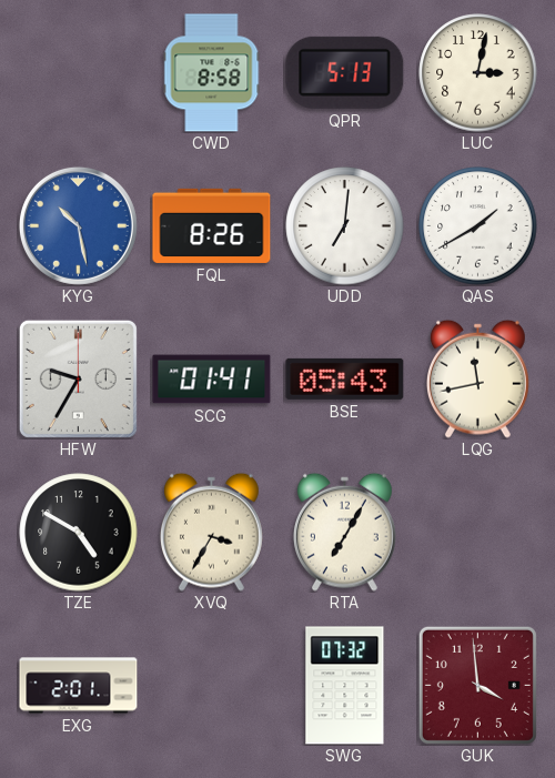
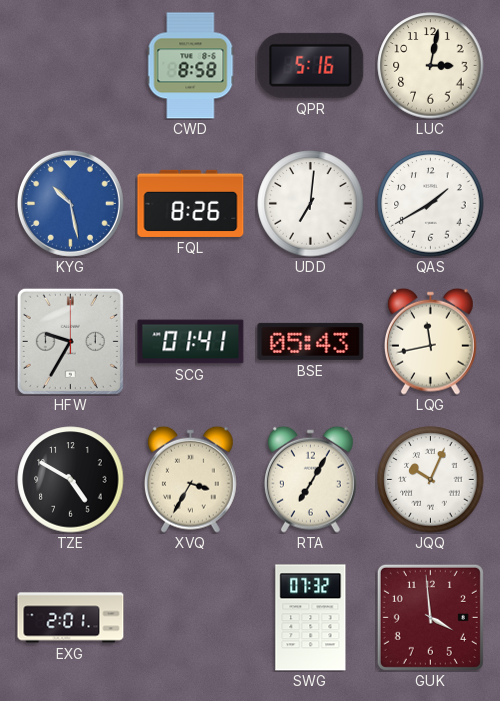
QPR: 5:13 -> 5:16
JQQ: none -> 10:04
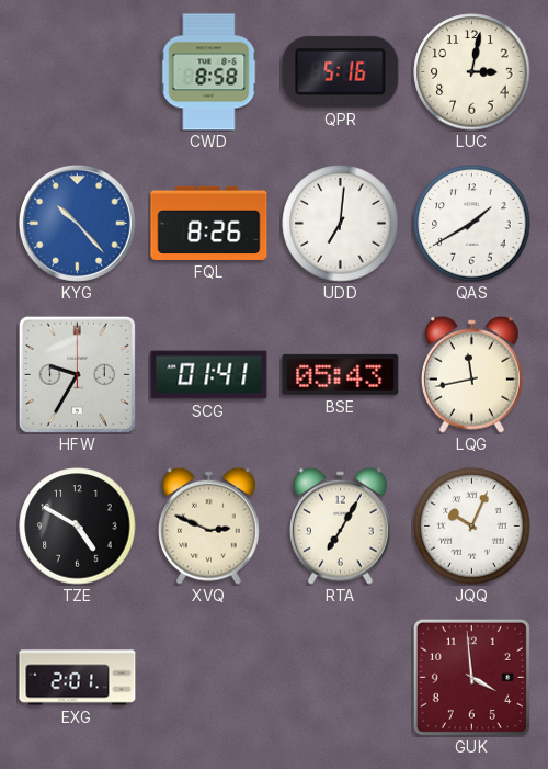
KYG: 10:28 -> 10:23
XVQ: 3:35 -> 2:49
SWG: 07:32 -> none
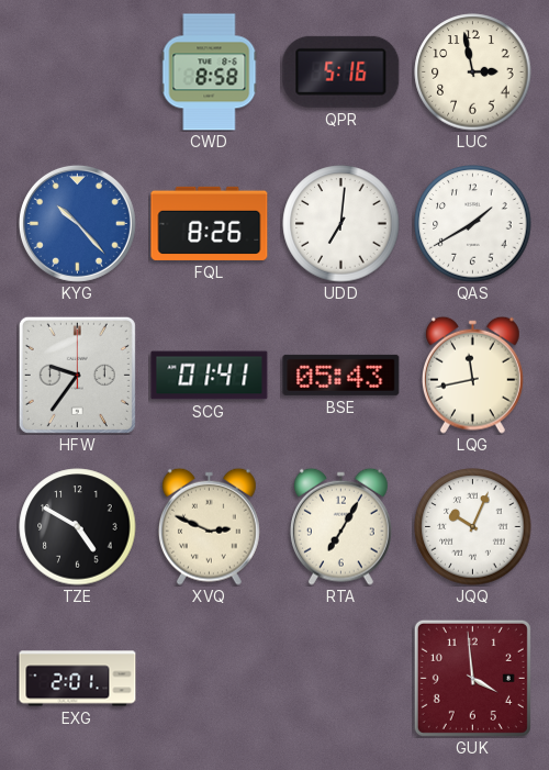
LUC: 3:02 -> 2:58
HFW: 9:35 -> 9:36
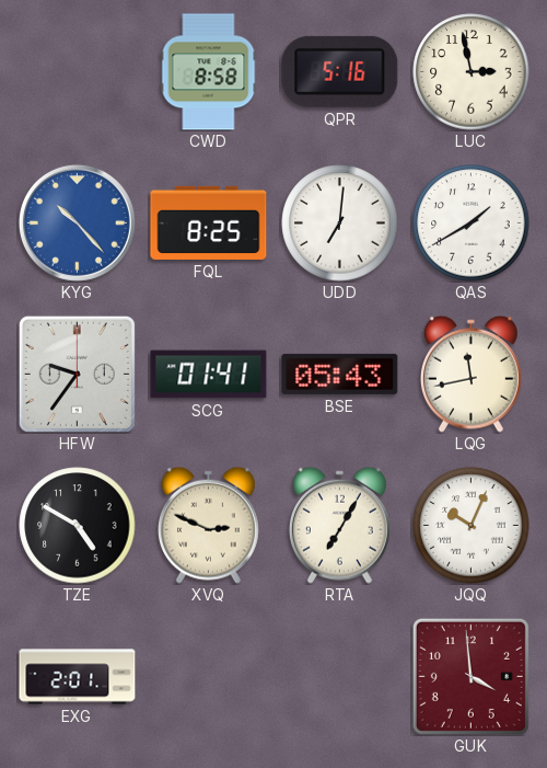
FQL: 8:26 -> 8:25
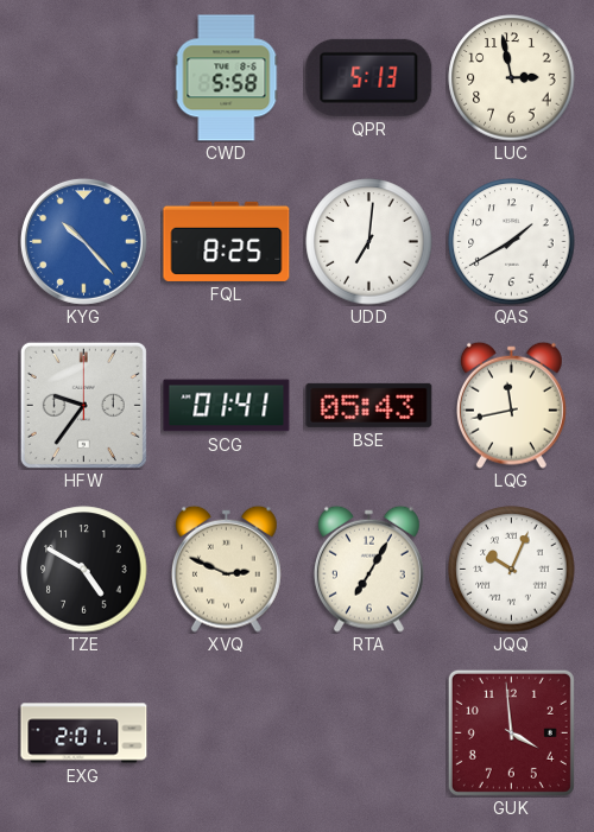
CWD: 8:58 -> 5:58
QPR: 5:16 -> 5:13
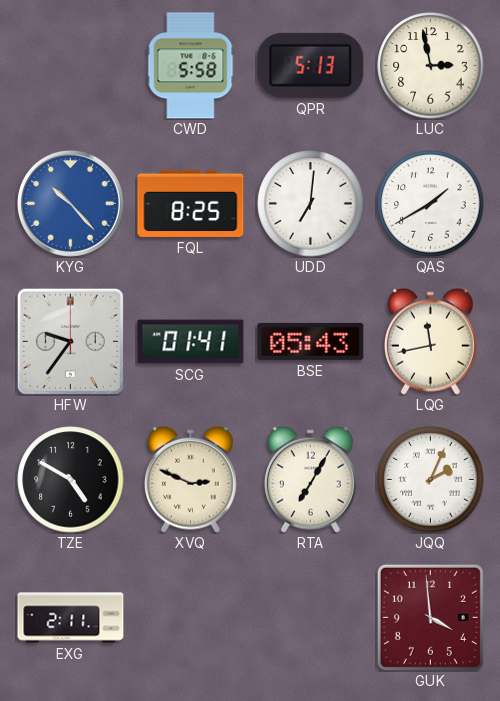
JQQ: 10:04 -> 2:04
EXG: 2:01 -> 2:11
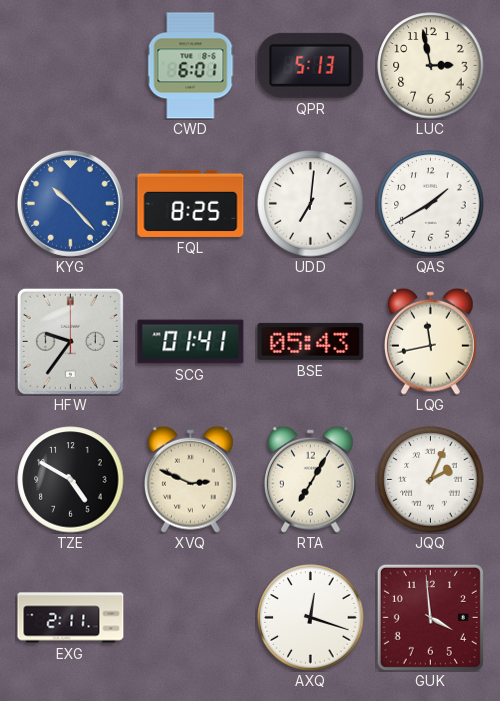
CWD: 5:58 -> 6:01
AXQ: none -> 12:18
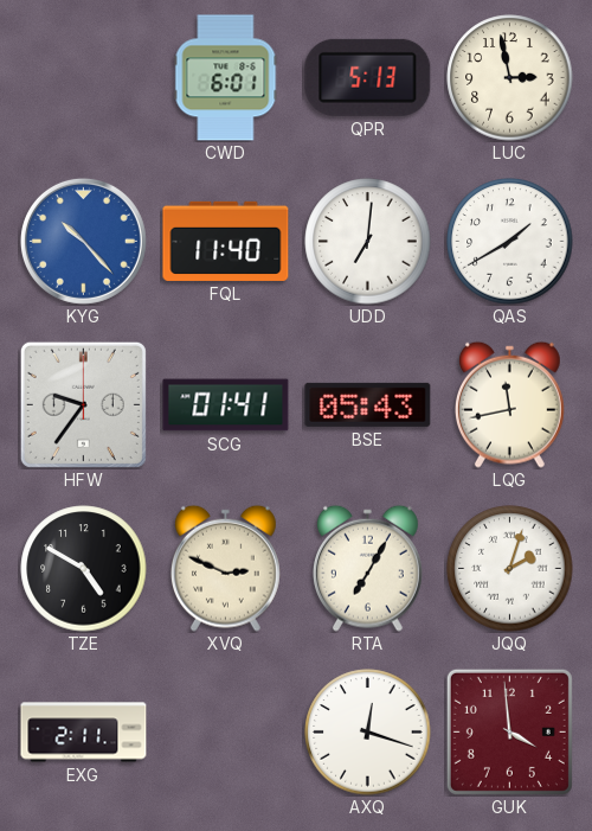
FQL: 8:25 -> 11:40
JQQ: 2:04 -> 2:03
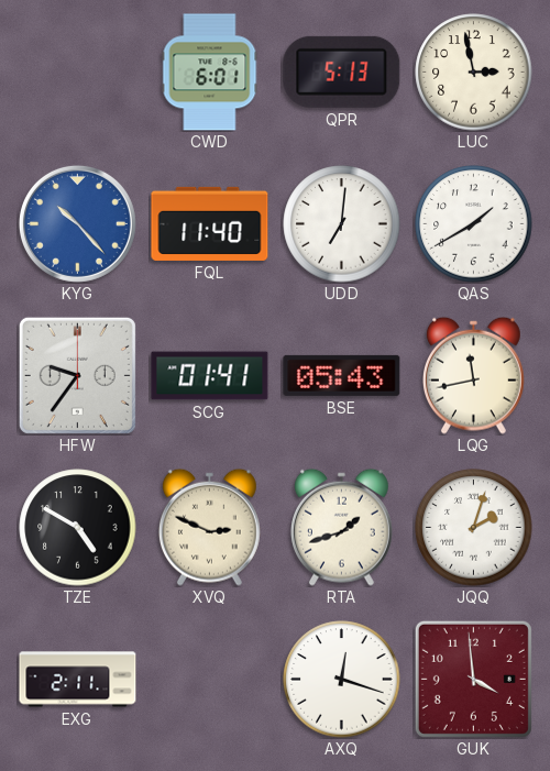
RTA: 7:05 -> 1:42
